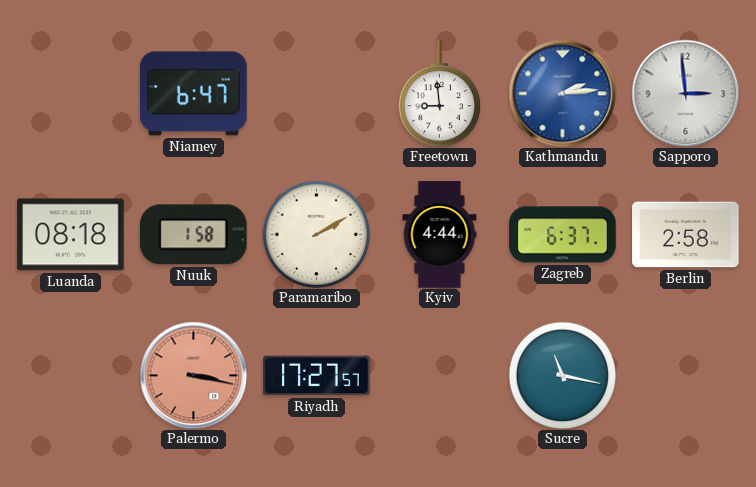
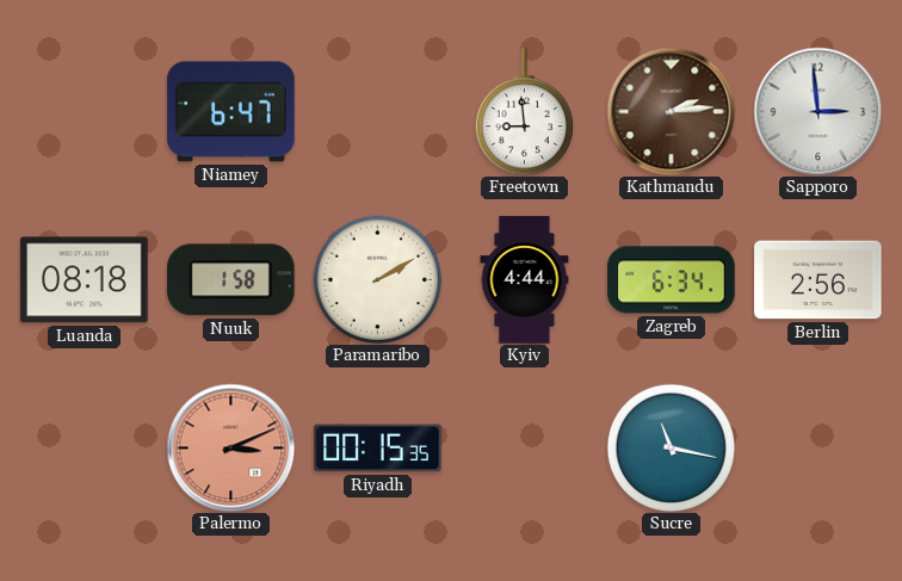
Kathmandu dial: blue -> brown
Zagreb: 6:37 -> 6:34
Berlin: 2:58 -> 2:56
Palermo: 3:17 -> 3:11
Riyadh: 17:27 -> 00:15
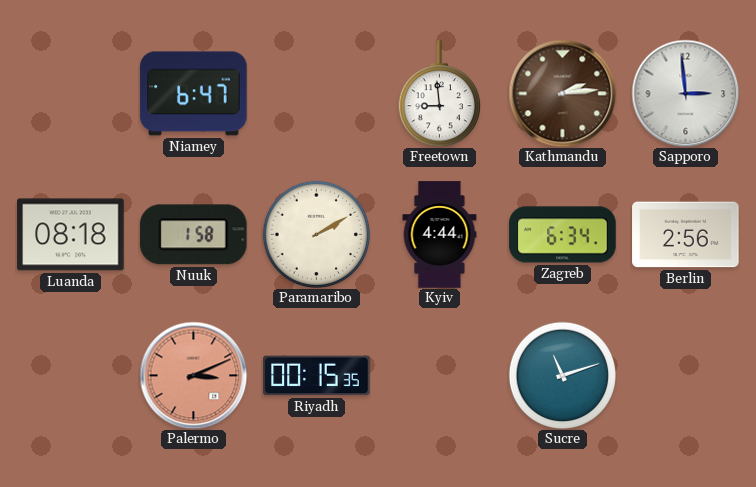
Sucre: 11:17 -> 11:12
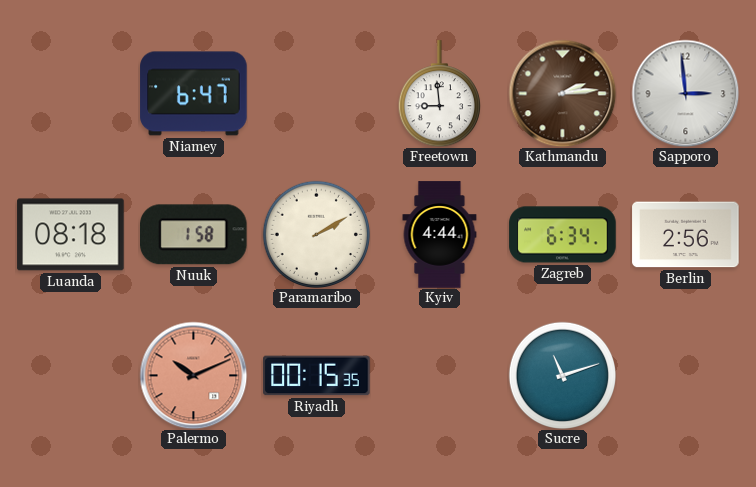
Palermo: 3:11 -> 10:11
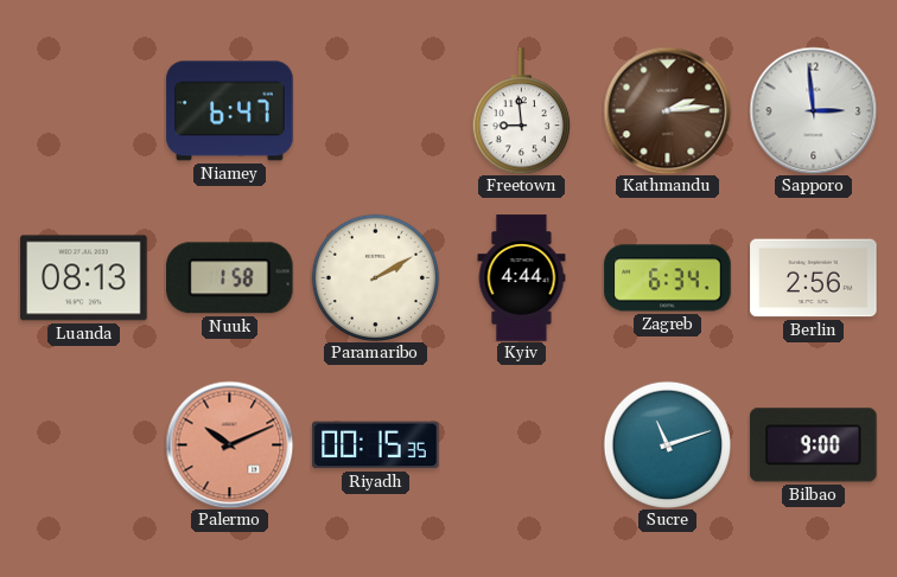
Luanda: 08:18 -> 08:13
Bilbao: none -> 9:00
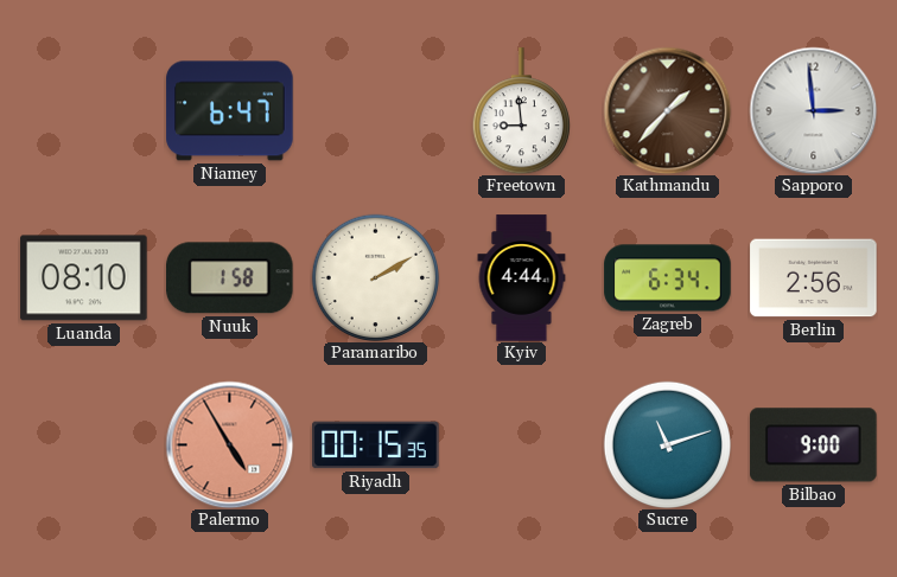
Kathmandu: 2:14 -> 1:37
Luanda: 08:13 -> 08:10
Palermo: 10:11 -> 4:55
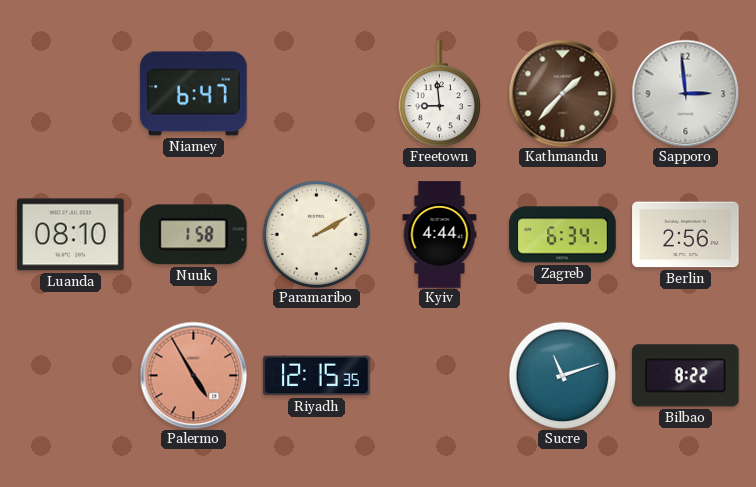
Riyadh: 00:15 -> 12:15
Bilbao: 9:00 -> 8:22
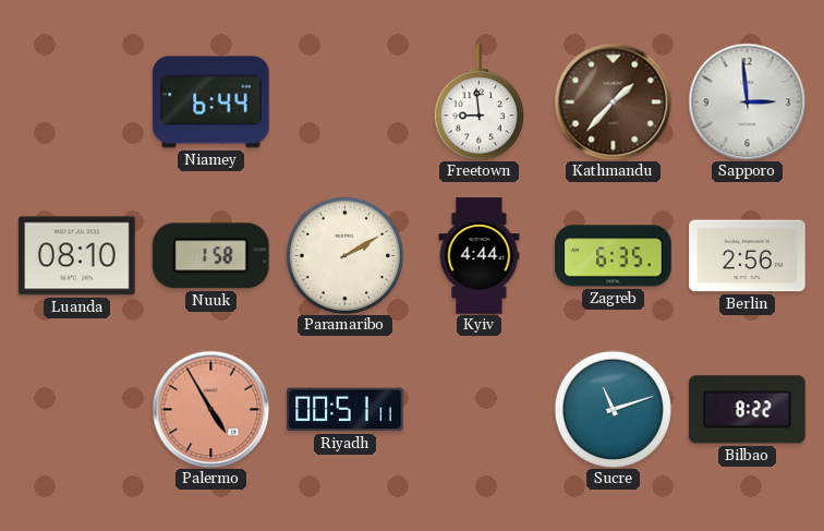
Niamey: 6:47 -> 6:44
Zagreb: 6:34 -> 6:35
Riyadh: 12:15 -> 00:51
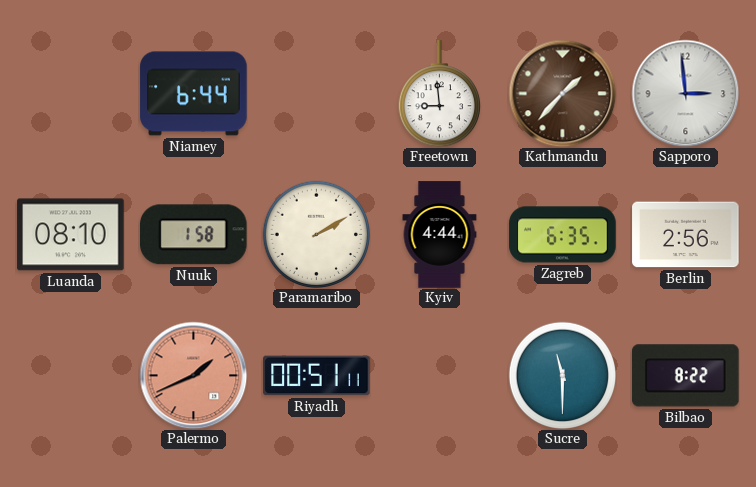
Palermo: 4:55 -> 1:41
Sucre: 11:12 -> 11:30
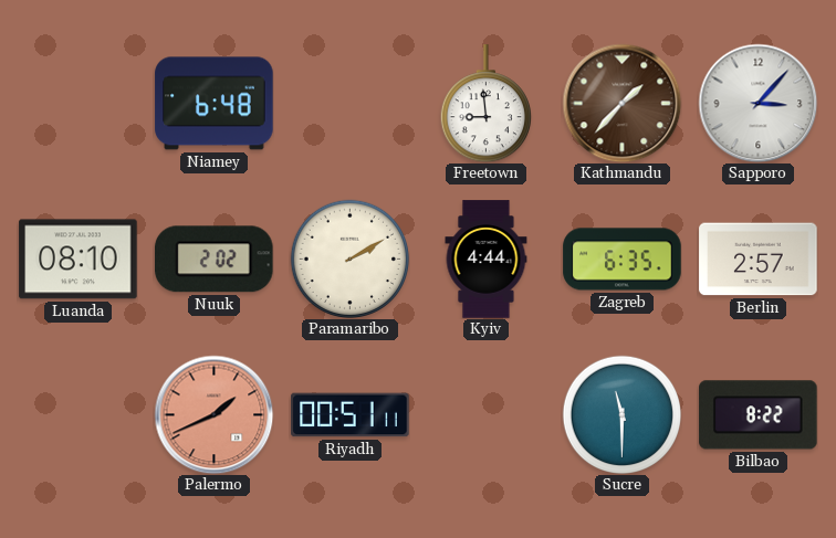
Niamey: 6:44 -> 6:48
Sapporo: 2:59 -> 3:07
Nuuk: 1:58 -> 2:02
Berlin: 2:56 -> 2:57
